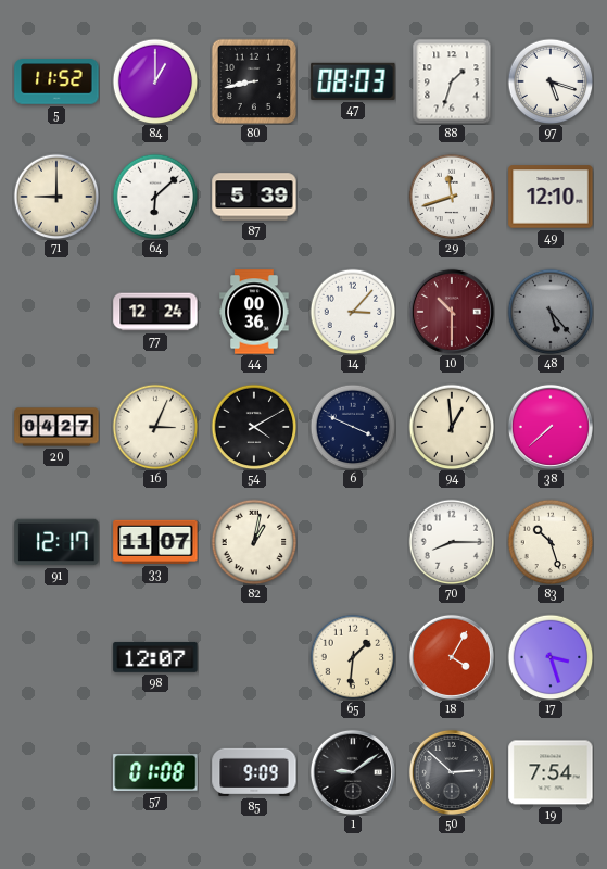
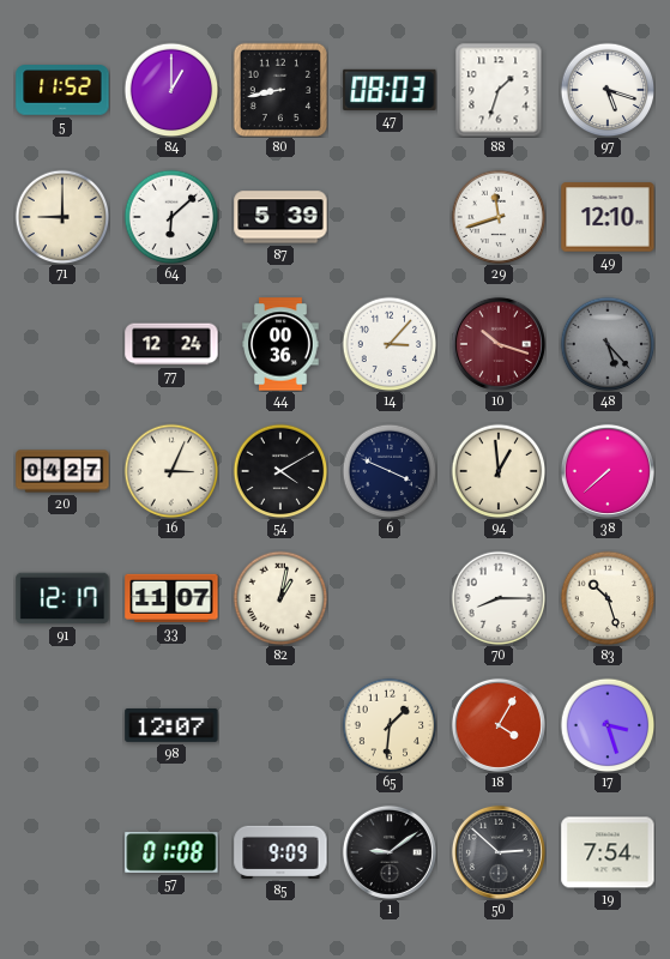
10: 10:30 -> 10:18
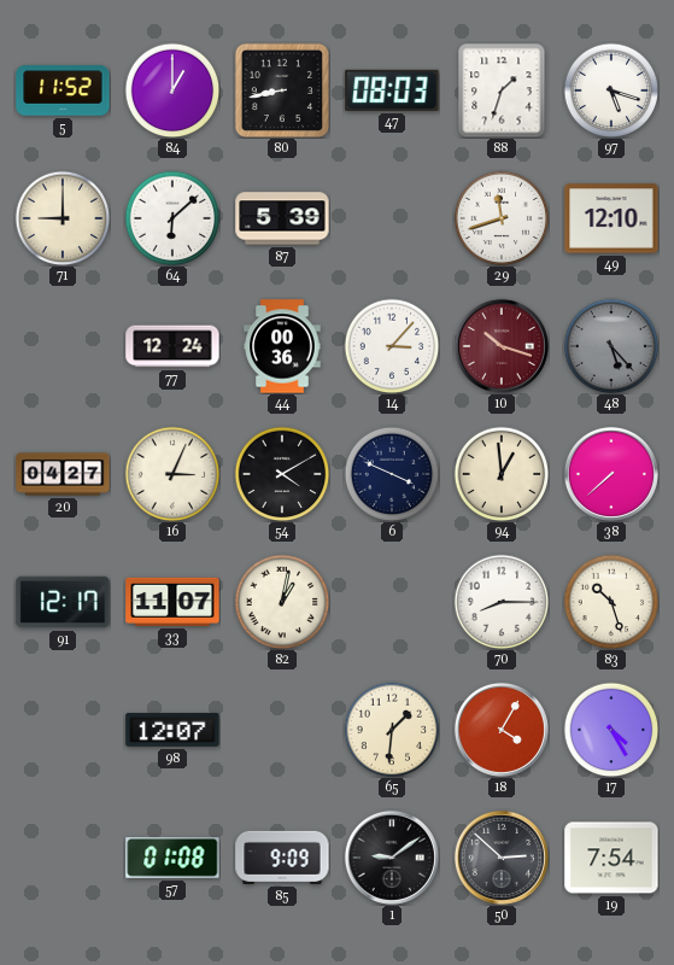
17: 3:27 -> 4:25
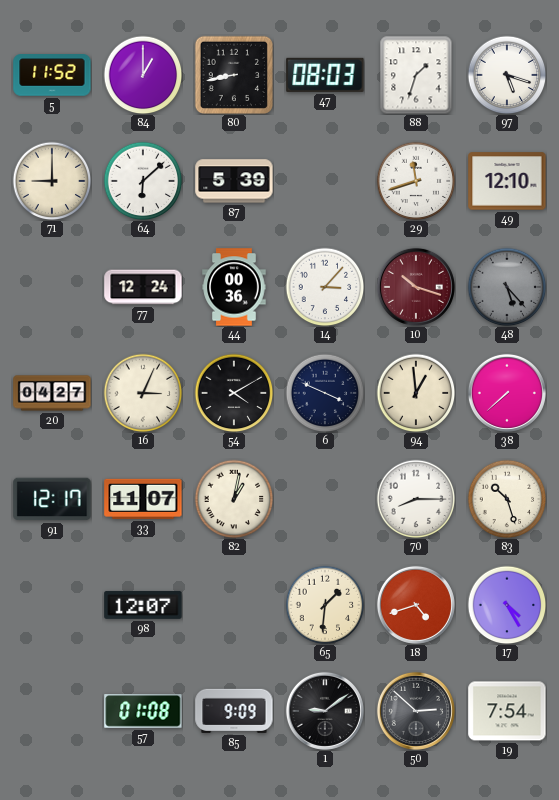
18: 4:05 -> 4:42
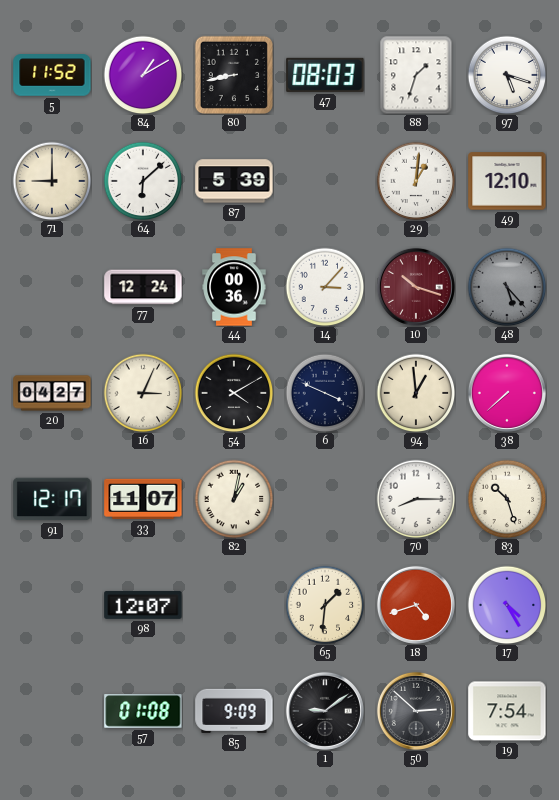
84: 1:00 -> 1:10
29: 11:42 -> 1:01
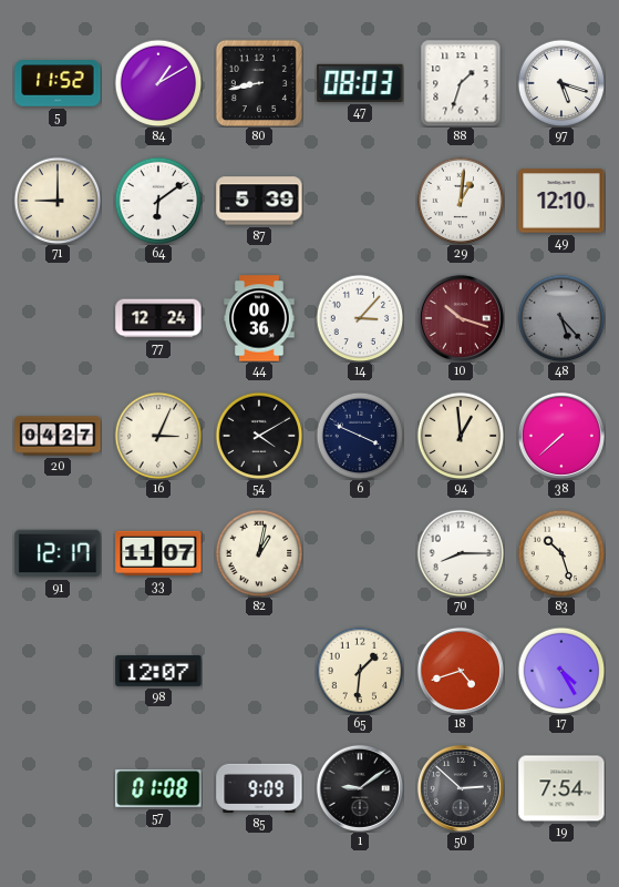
64: 6:08 -> 6:09
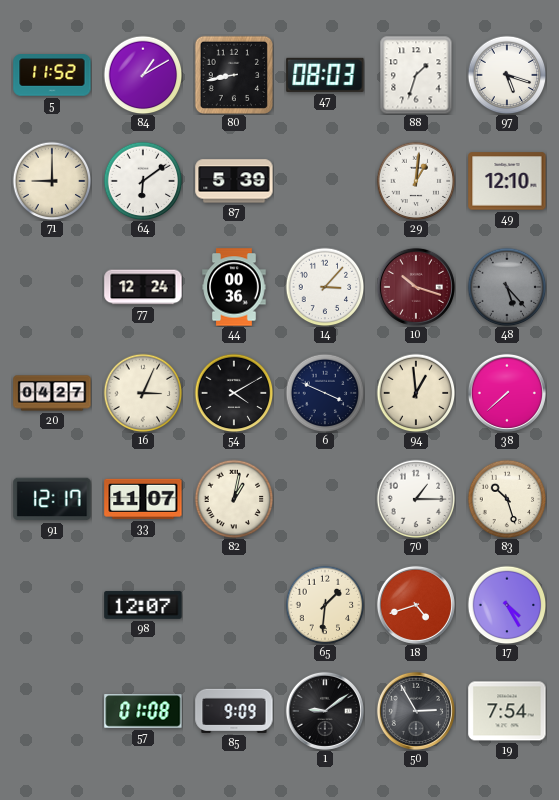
70: 8:15 -> 1:15
50: 2:52 -> 2:55
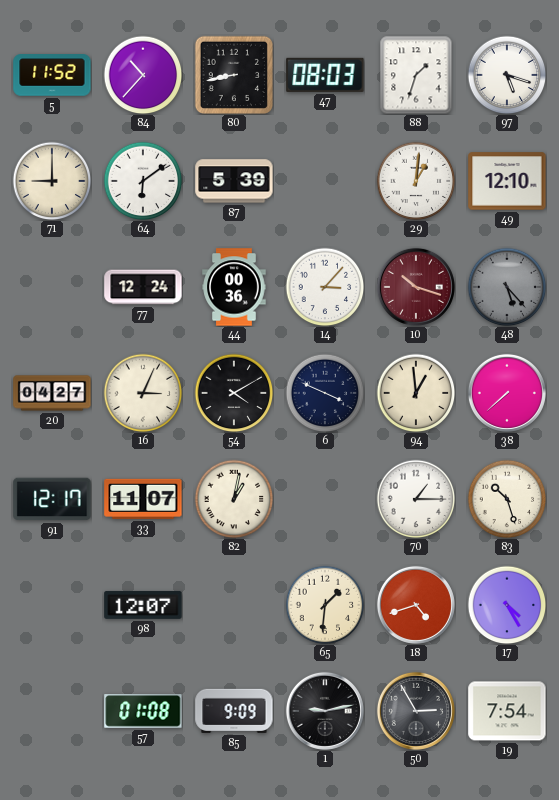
84: 1:10 -> 10:37
1: 9:09 -> 9:13
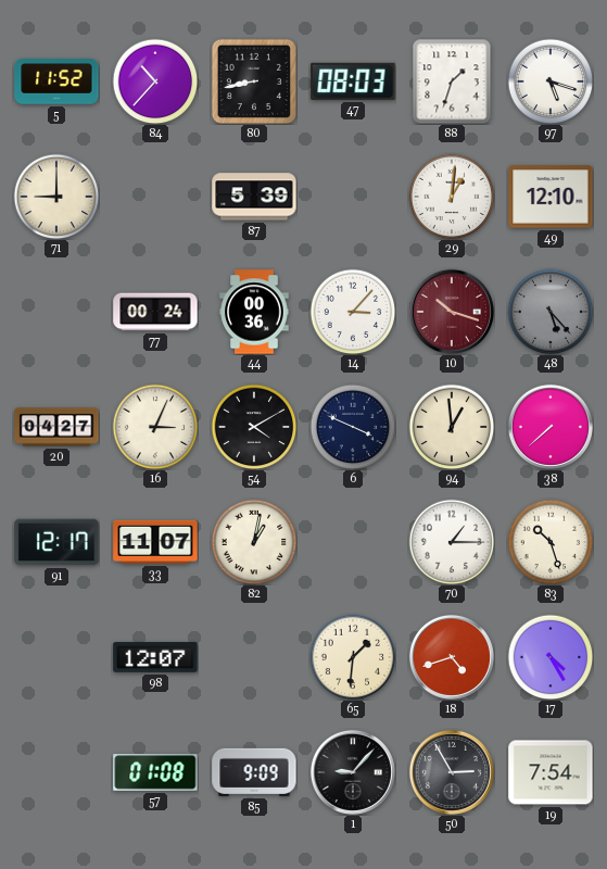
64: 6:09 -> none
77: 12:24 -> 00:24
1: 9:13 -> 9:07
